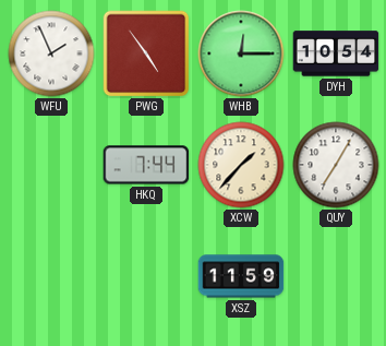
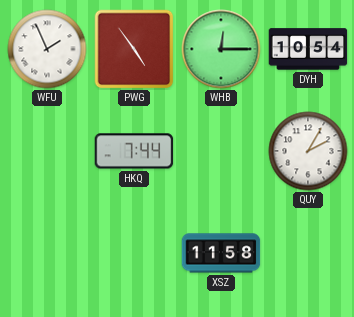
XCW: 1:37 -> none
QUY: 7:05 -> 2:05
XSZ: 11:59 -> 11:58
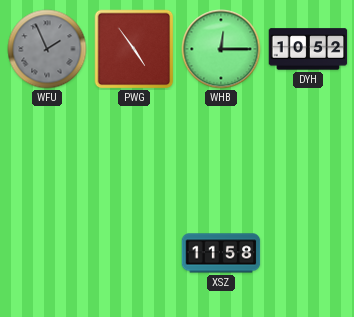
WFU dial: white -> grey
DYH: 10:54 -> 10:52
HKQ: 7:44 -> none
QUY: 2:05 -> none
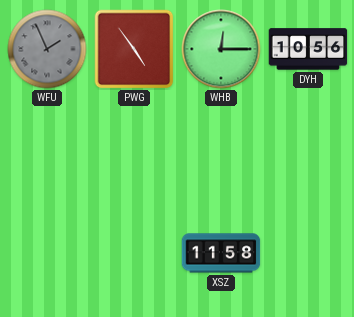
DYH: 10:52 -> 10:56
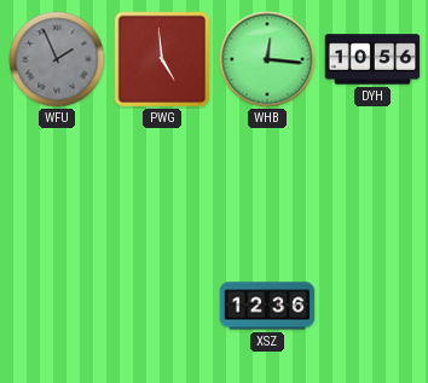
PWG: 4:54 -> 4:59
WHB: 12:15 -> 12:16
XSZ: 11:58 -> 12:36
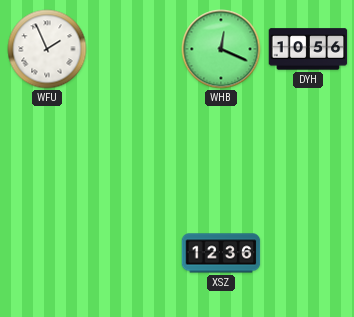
WFU dial: grey -> white
PWG: 4:59 -> none
WHB: 12:16 -> 12:19
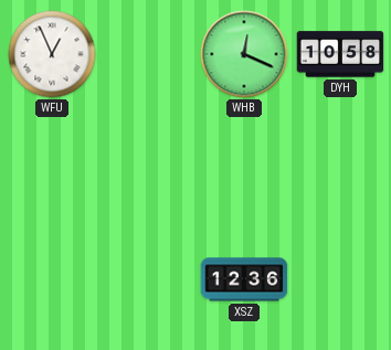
WFU: 1:56 -> 12:56
DYH: 10:56 -> 10:58
